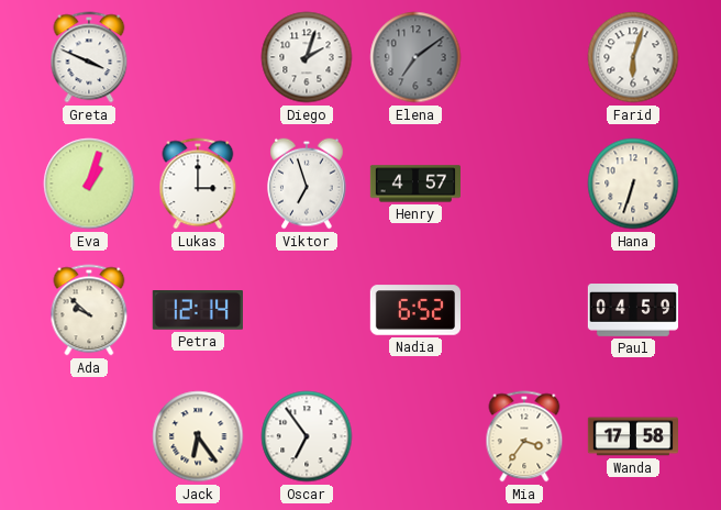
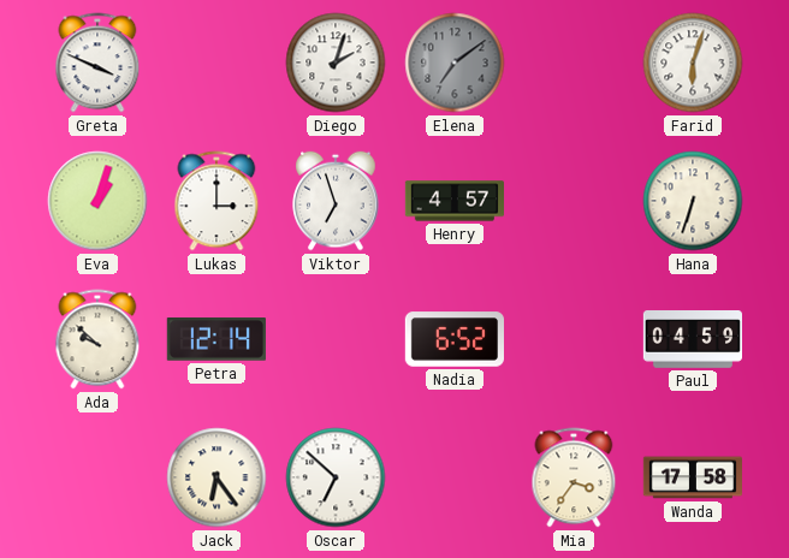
Oscar: 6:54 -> 6:52
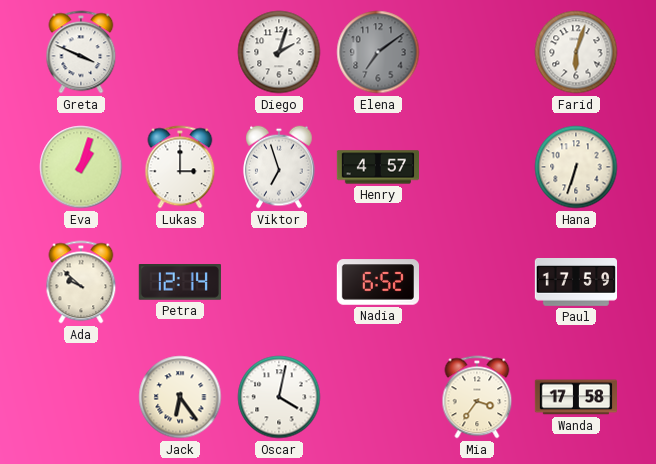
Paul: 04:59 -> 17:59
Oscar: 6:52 -> 4:02
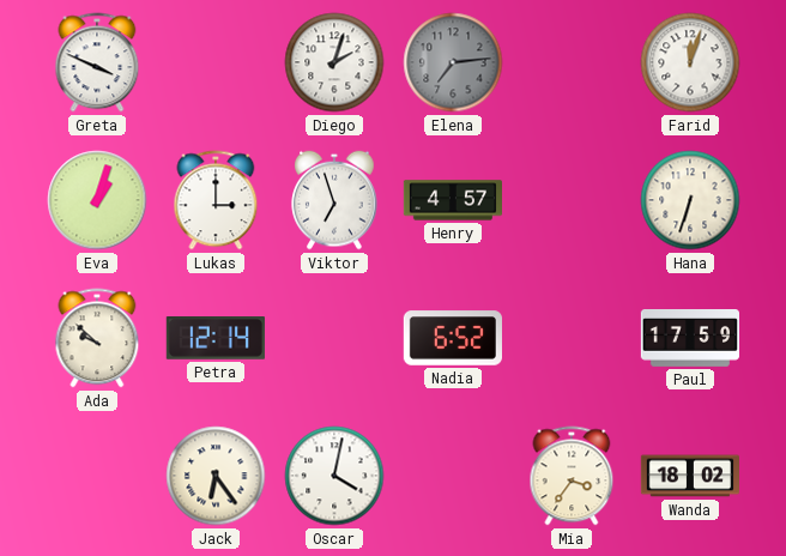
Elena: 7:09 -> 7:14
Farid: 6:03 -> 12:03
Wanda: 17:58 -> 18:02
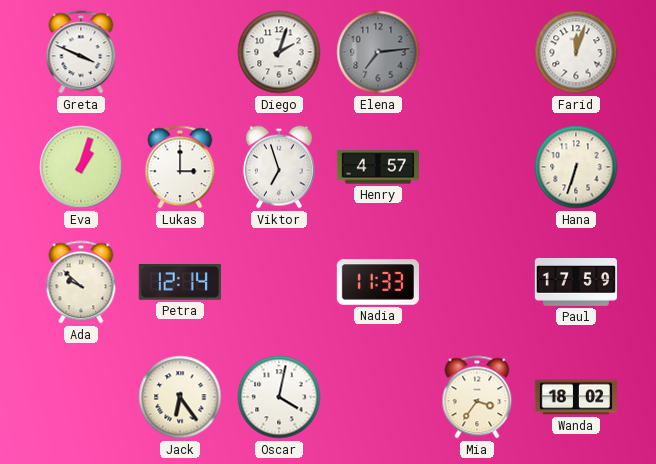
Nadia: 6:52 -> 11:33
